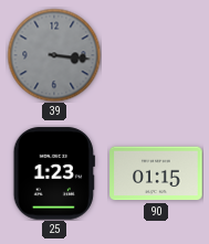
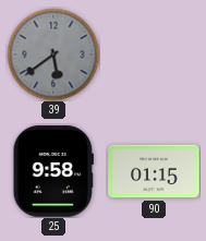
39: 3:16 -> 5:39
25: 1:23 -> 9:58
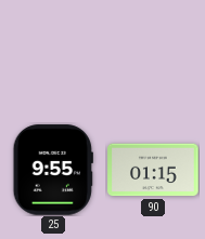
39: 5:39 -> none
25: 9:58 -> 9:55
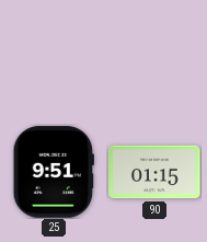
25: 9:55 -> 9:51
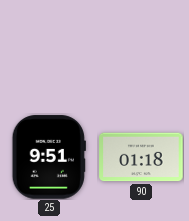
90: 01:15 -> 01:18
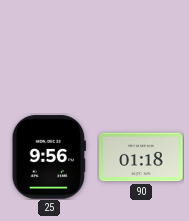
25: 9:51 -> 9:56
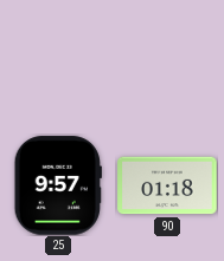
25: 9:56 -> 9:57
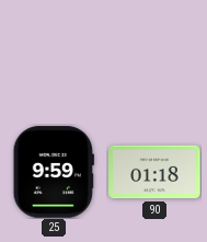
25: 9:57 -> 9:59
